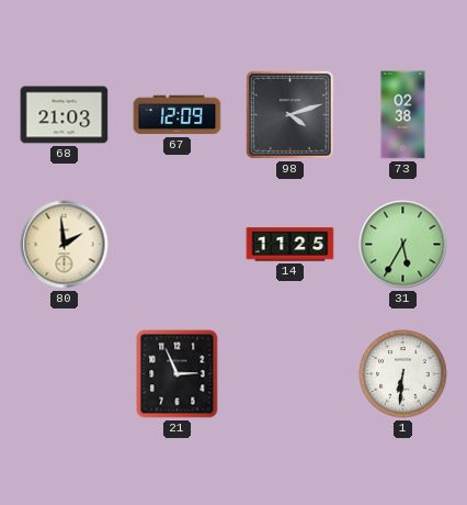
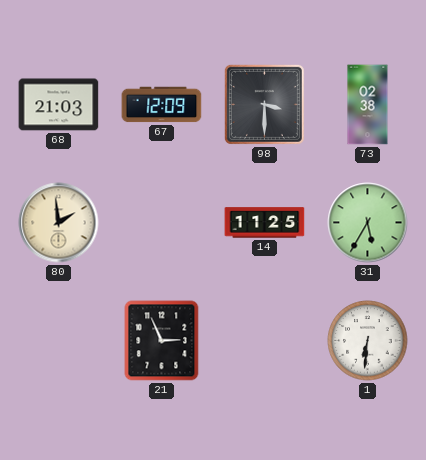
98: 4:12 -> 3:30
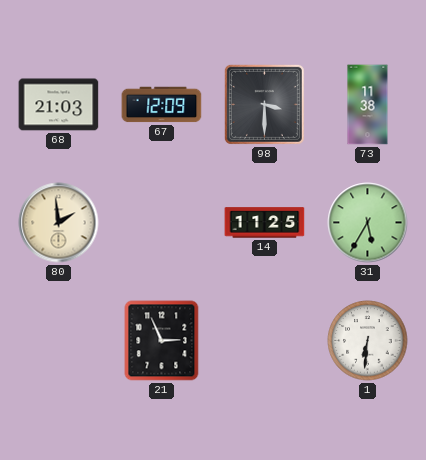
73: 02:38 -> 11:38
